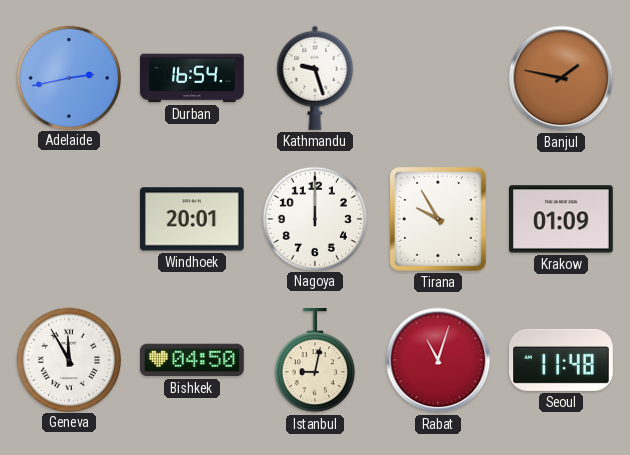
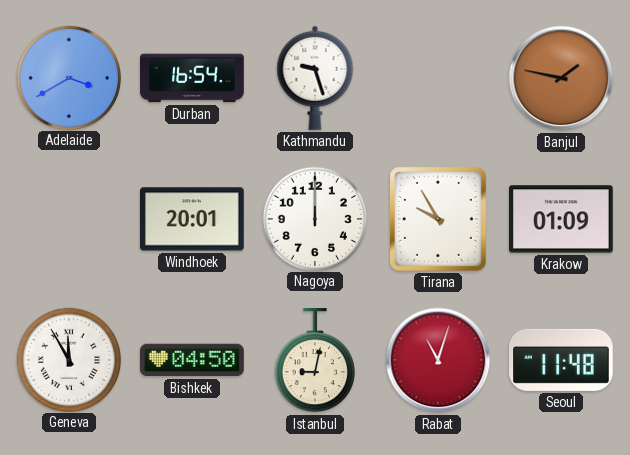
Adelaide: 2:43 -> 3:40
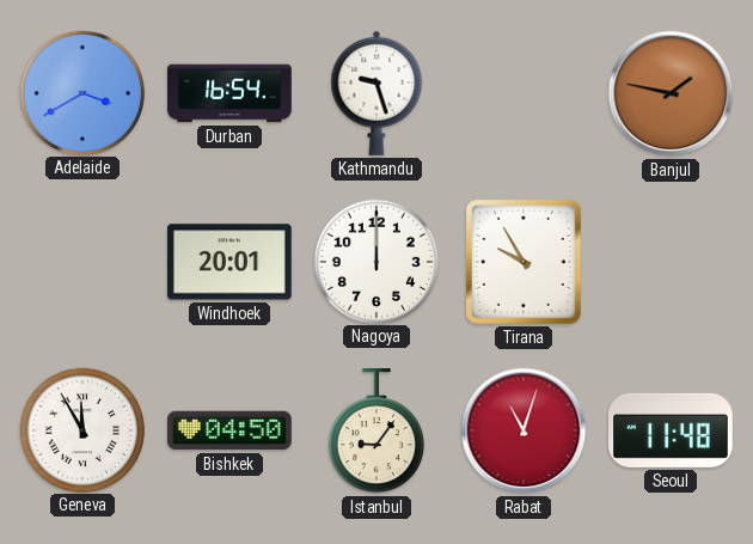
Krakow: 01:09 -> none
Istanbul: 9:02 -> 9:06
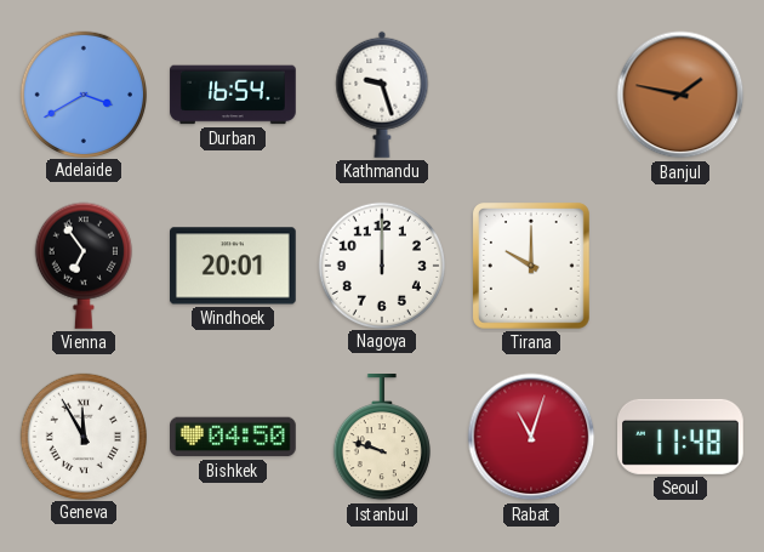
Vienna: none -> 6:54
Tirana: 9:55 -> 10:00
Istanbul: 9:06 -> 9:48
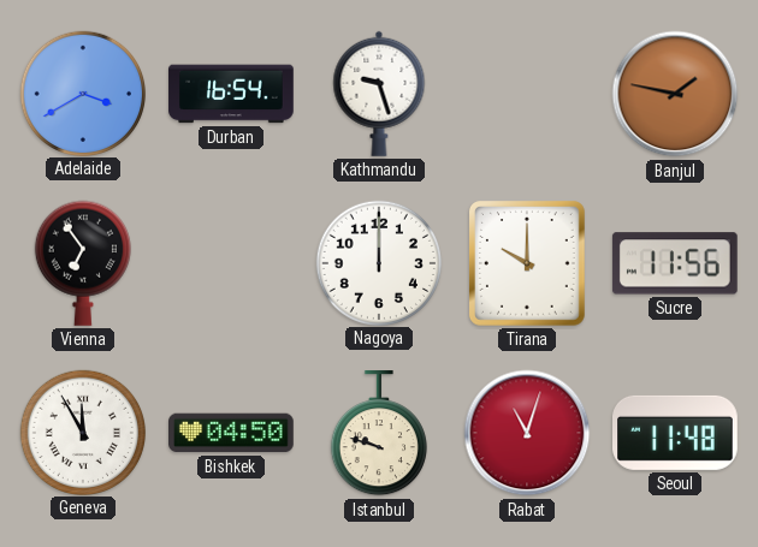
Windhoek: 20:01 -> none
Sucre: none -> 11:56
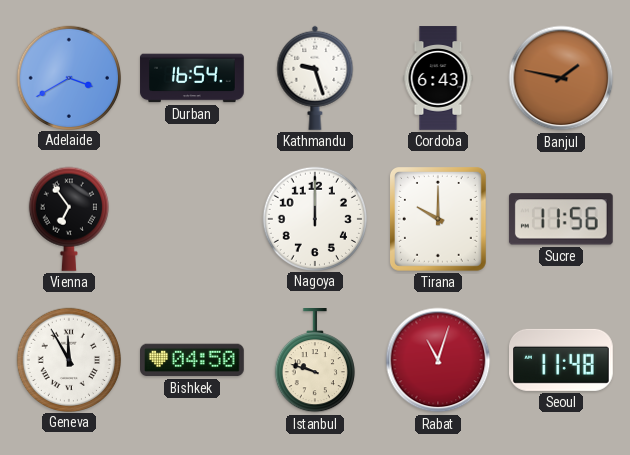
Cordoba: none -> 6:43
